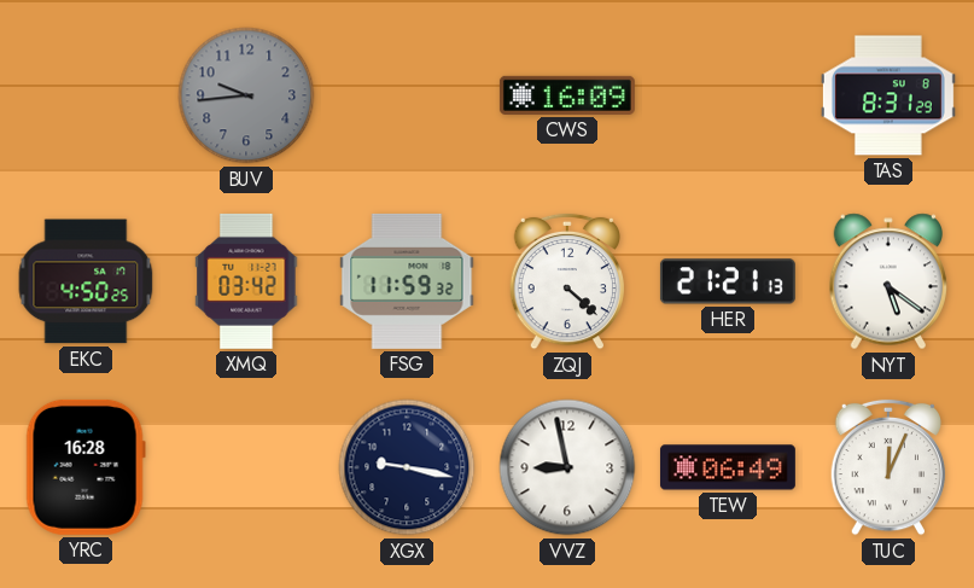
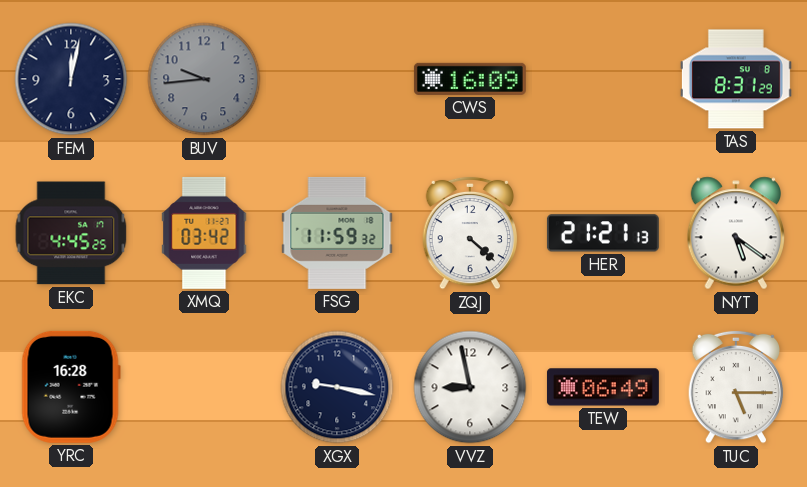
FEM: none -> 12:02
EKC: 4:50 -> 4:45
TUC: 12:04 -> 5:15
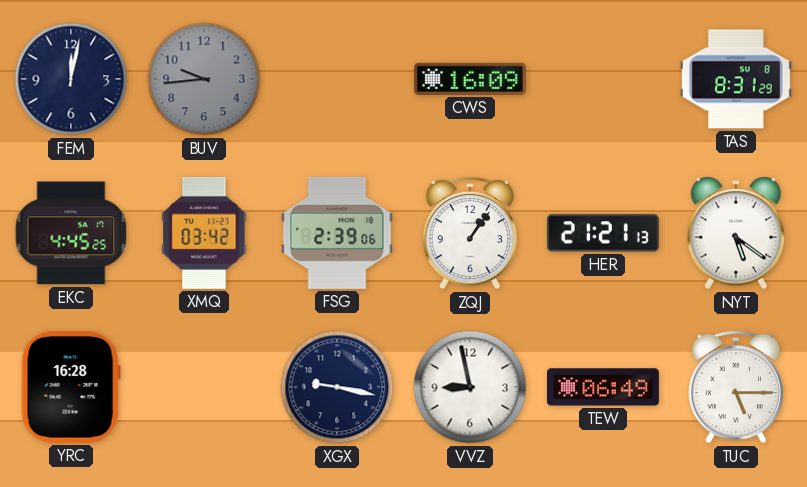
FSG: 11:59 -> 2:39
ZQJ: 4:22 -> 1:06
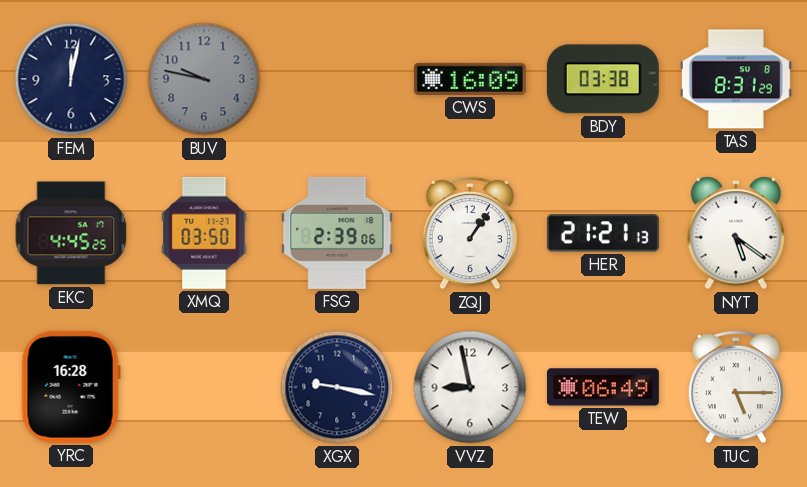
BUV: 9:44 -> 9:47
BDY: none -> 03:38
XMQ: 03:42 -> 03:50
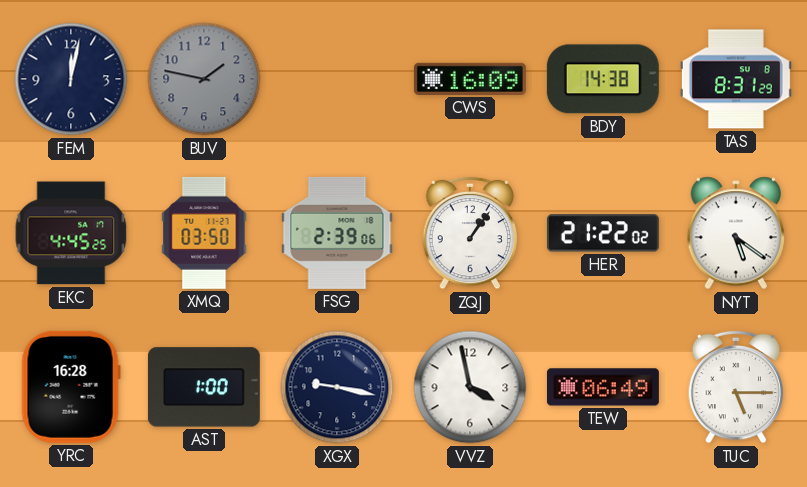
BUV: 9:47 -> 1:47
BDY: 03:38 -> 14:38
HER: 21:21 -> 21:22
AST: none -> 1:00
VVZ: 8:58 -> 3:58
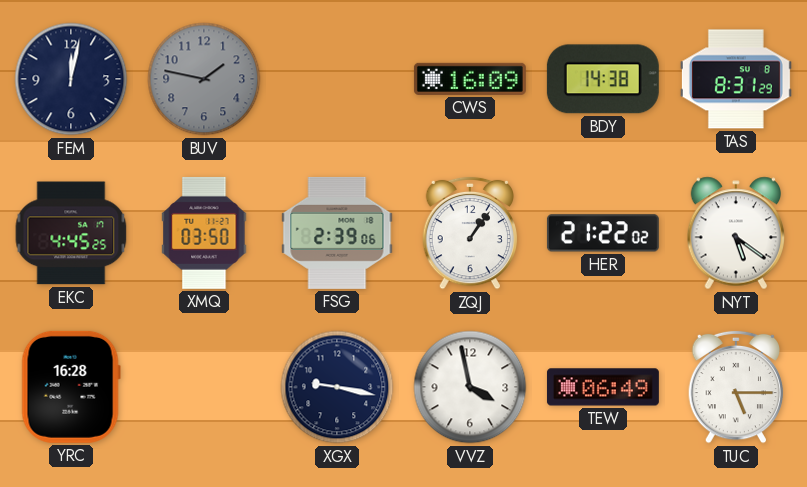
AST: 1:00 -> none
